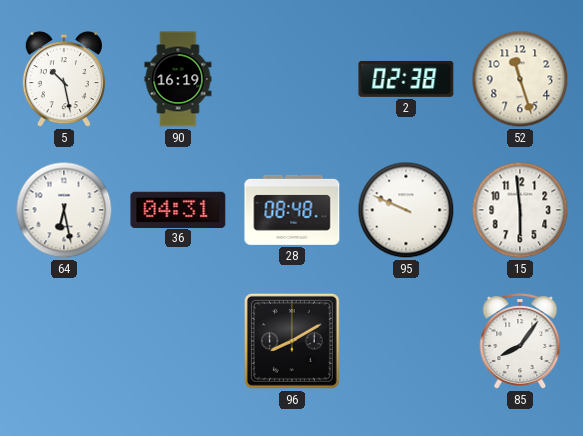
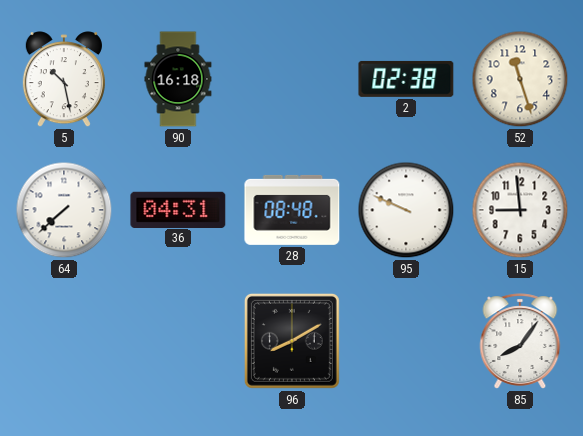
90: 16:19 -> 16:18
64: 6:28 -> 7:38
15: 5:59 -> 8:59
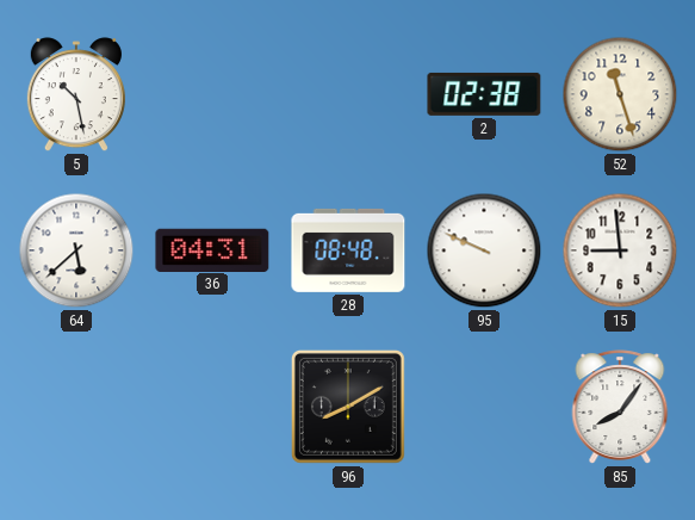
90: 16:18 -> none
64: 7:38 -> 5:38
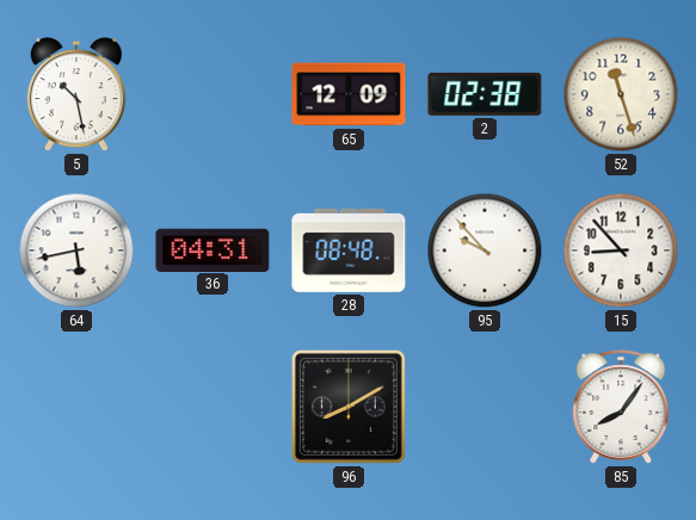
65: none -> 12:09
64: 5:38 -> 5:43
95: 9:49 -> 9:53
15: 8:59 -> 8:53
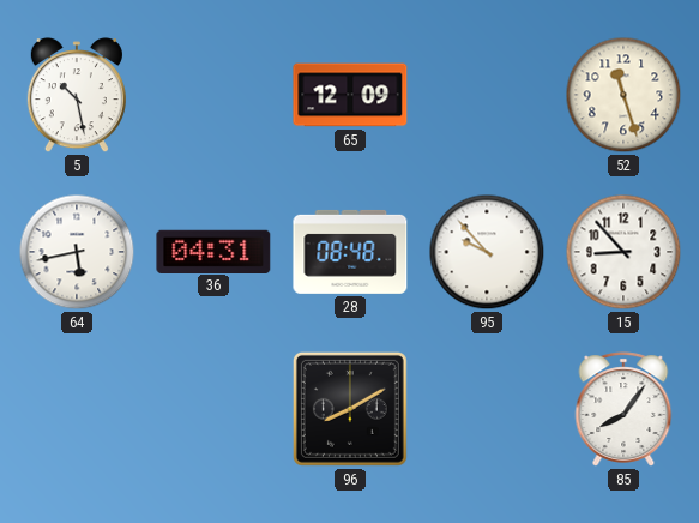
2: 02:38 -> none
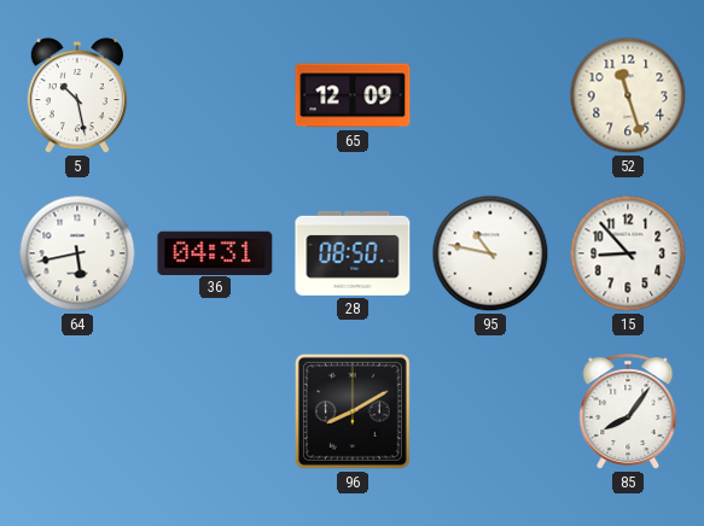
28: 08:48 -> 08:50
95: 9:53 -> 10:47
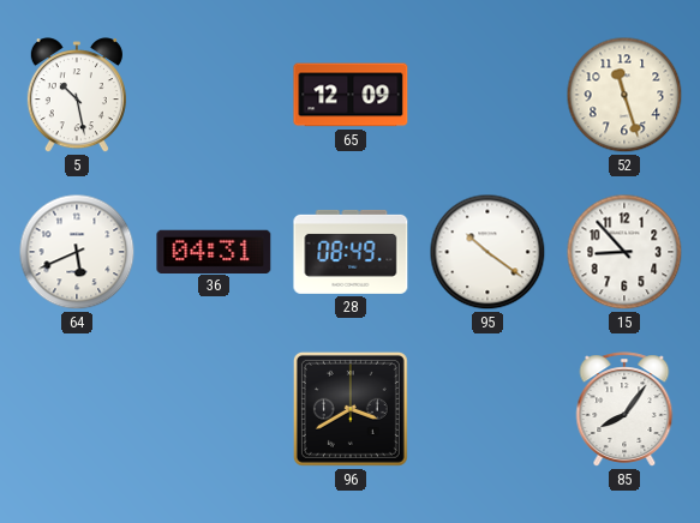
64: 5:43 -> 5:41
28: 08:50 -> 08:49
95: 10:47 -> 10:21
96: 8:10 -> 3:40
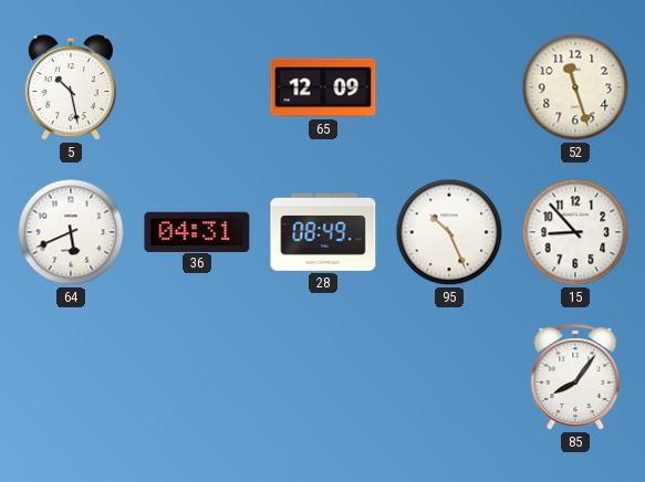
95: 10:21 -> 10:26
96: 3:40 -> none
